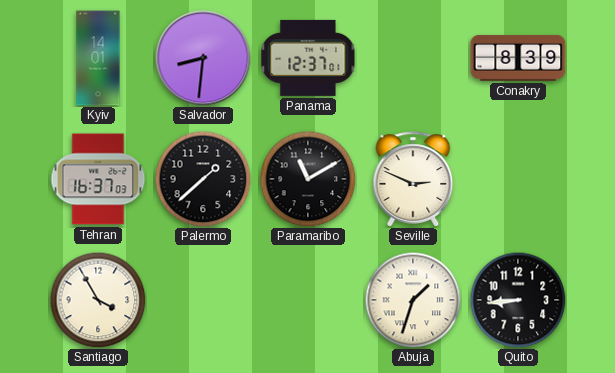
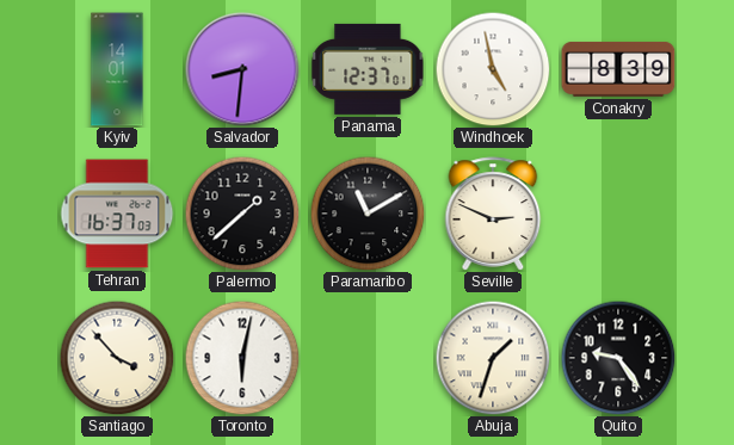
Windhoek: none -> 4:58
Santiago: 3:55 -> 3:53
Toronto: none -> 6:02
Quito: 8:44 -> 9:24
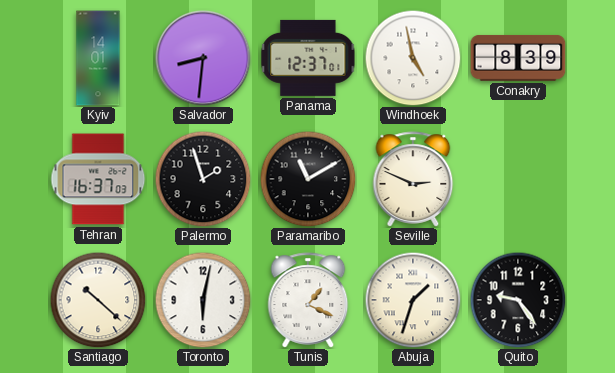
Palermo: 1:38 -> 1:57
Santiago: 3:53 -> 10:22
Tunis: none -> 1:19
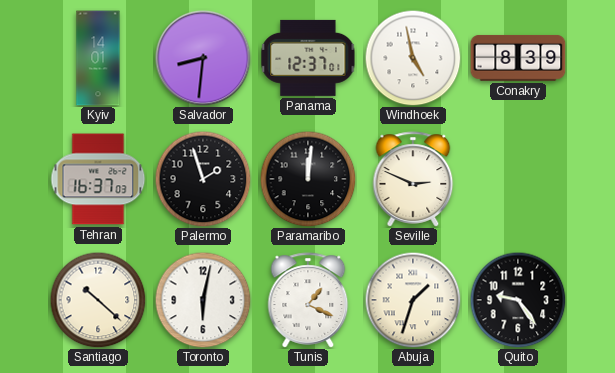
Paramaribo: 11:10 -> 12:01
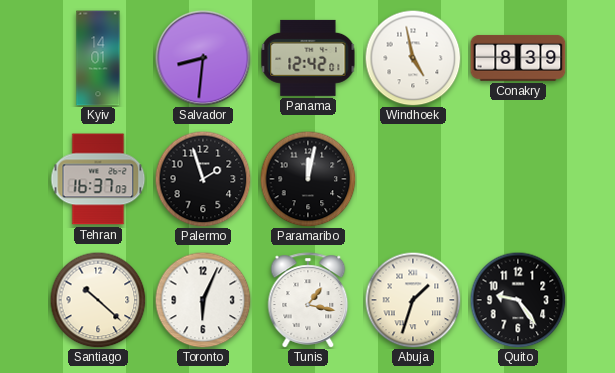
Panama: 12:37 -> 12:42
Paramaribo: 12:01 -> 12:02
Seville: 2:49 -> none
Toronto: 6:02 -> 6:04
Tunis: 1:19 -> 1:17
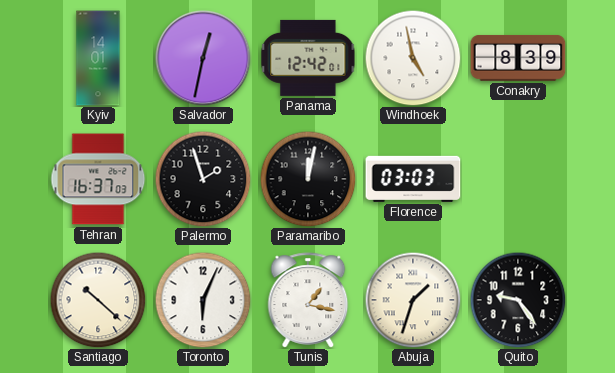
Salvador: 8:31 -> 12:32
Florence: none -> 03:03
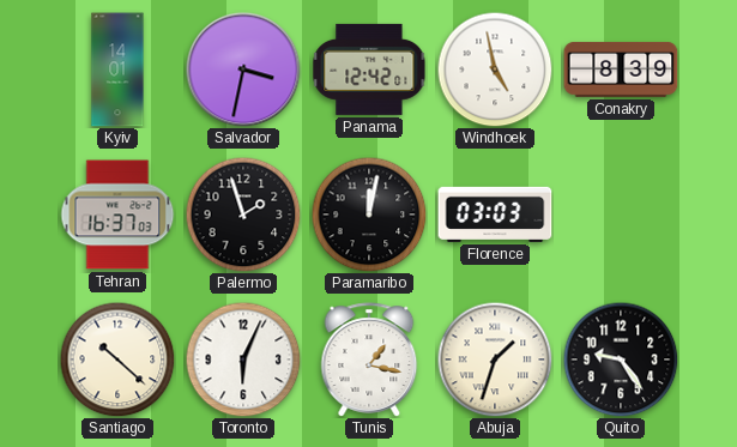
Salvador: 12:32 -> 3:32
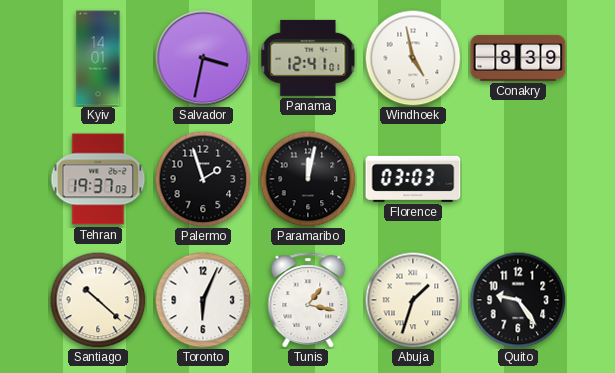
Panama: 12:42 -> 12:41
Tehran: 16:37 -> 19:37
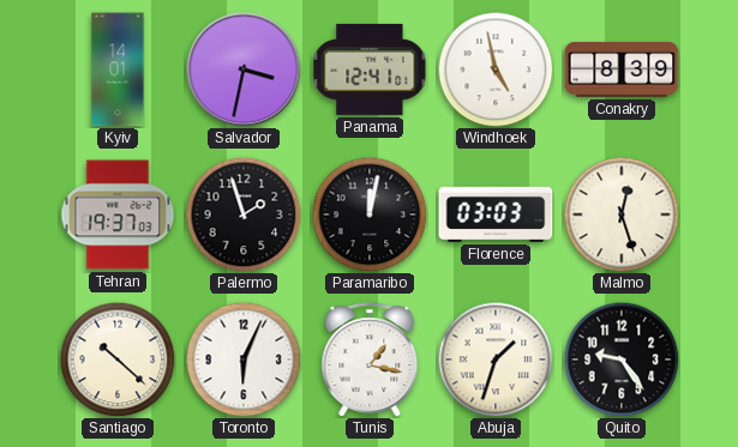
Malmo: none -> 12:27
